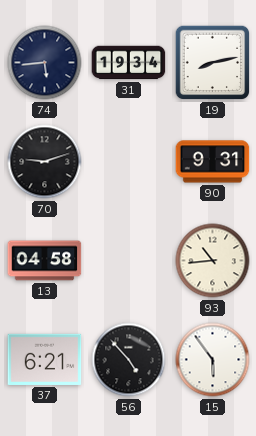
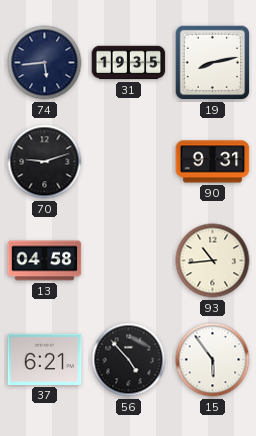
31: 19:34 -> 19:35
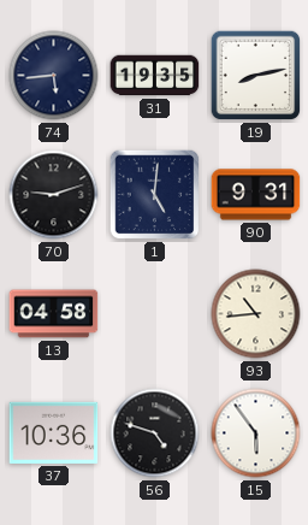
1: none -> 5:01
37: 6:21 -> 10:36
56: 4:53 -> 4:48
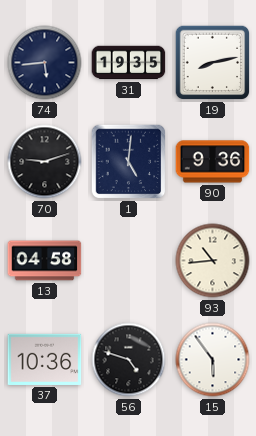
90: 9:31 -> 9:36
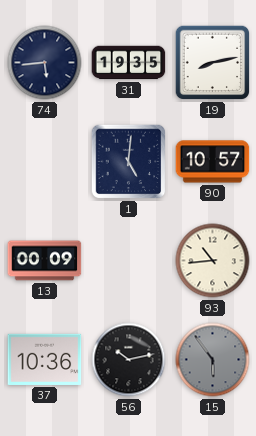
70: 9:12 -> none
90: 9:36 -> 10:57
13: 04:58 -> 00:09
56: 4:48 -> 10:13
15 dial: white -> grey
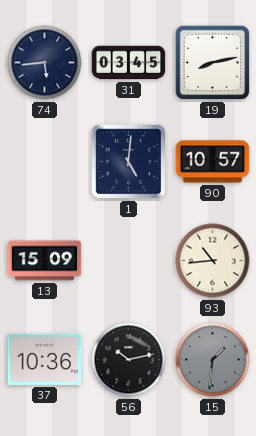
31: 19:35 -> 03:45
13: 00:09 -> 15:09
15: 5:54 -> 1:31
